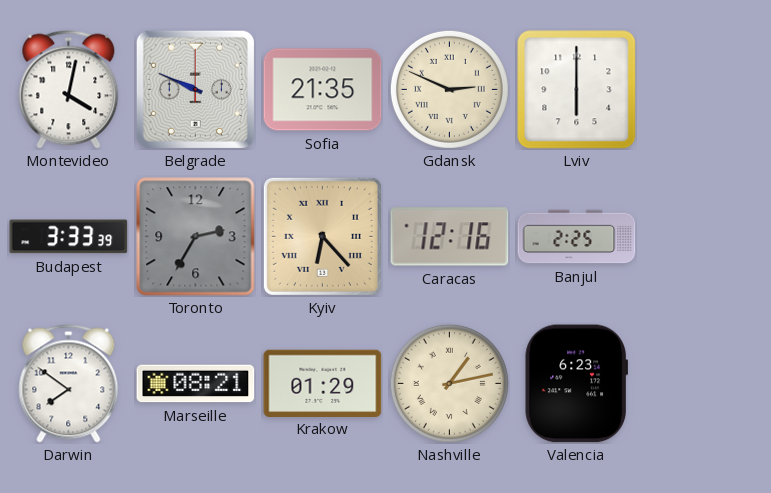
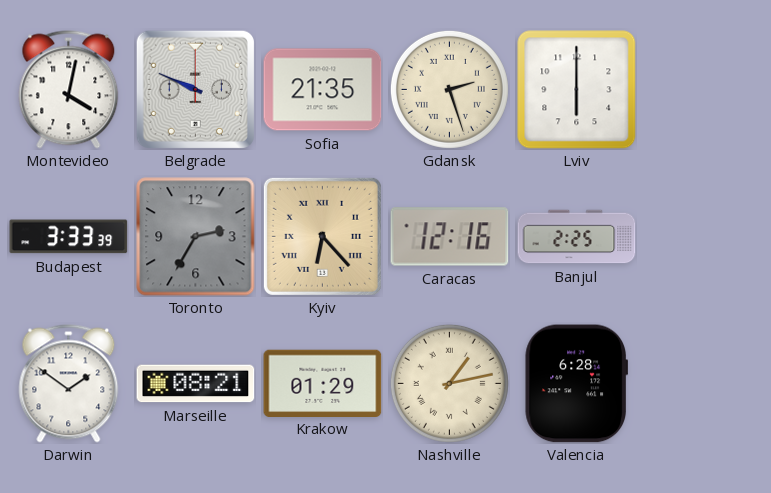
Gdansk: 2:49 -> 2:27
Darwin: 7:51 -> 1:51
Valencia: 6:23 -> 6:28
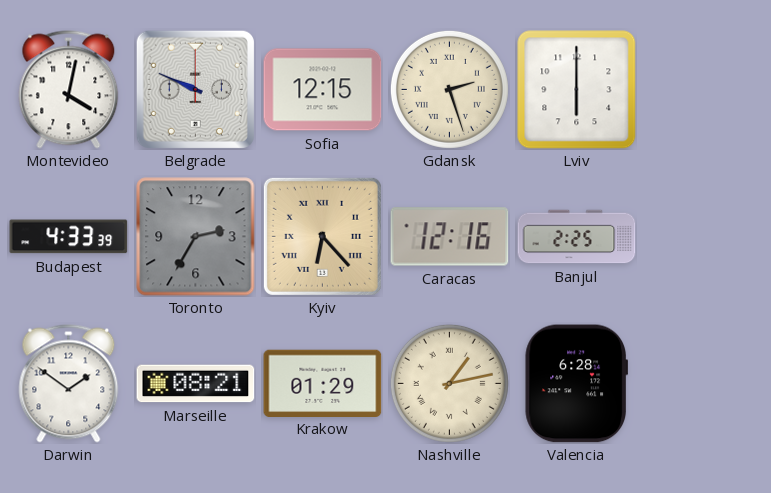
Sofia: 21:35 -> 12:15
Budapest: 3:33 -> 4:33
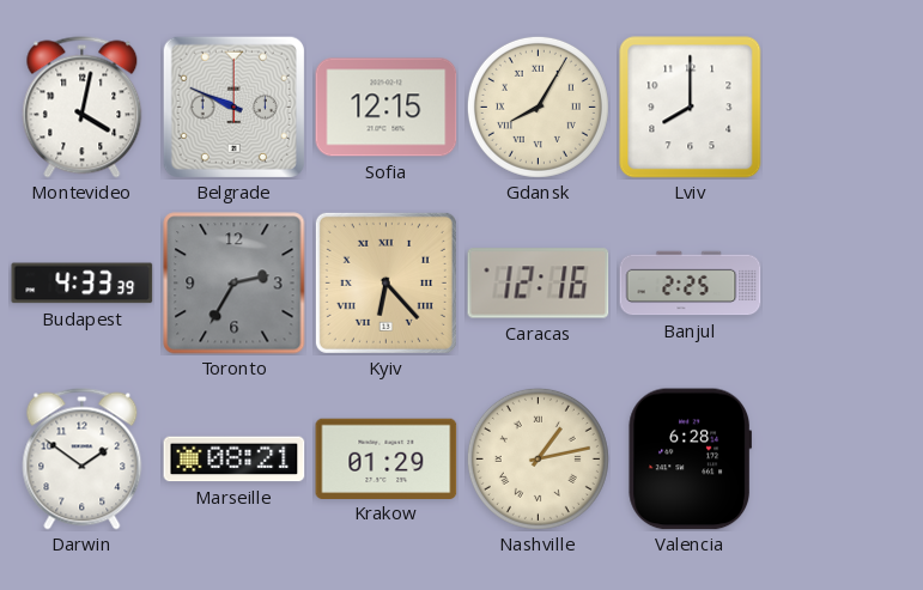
Gdansk: 2:27 -> 8:05
Lviv: 6:00 -> 8:00
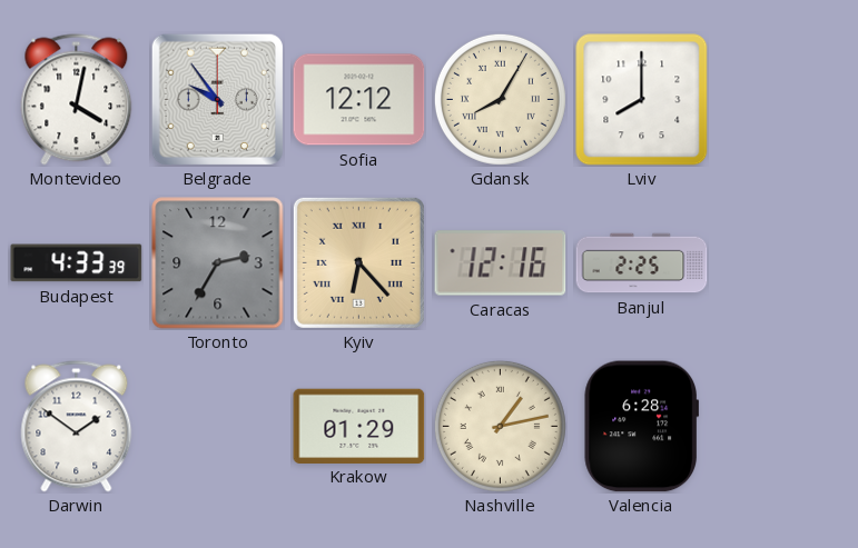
Belgrade: 9:49 -> 9:54
Sofia: 12:15 -> 12:12
Marseille: 08:21 -> none
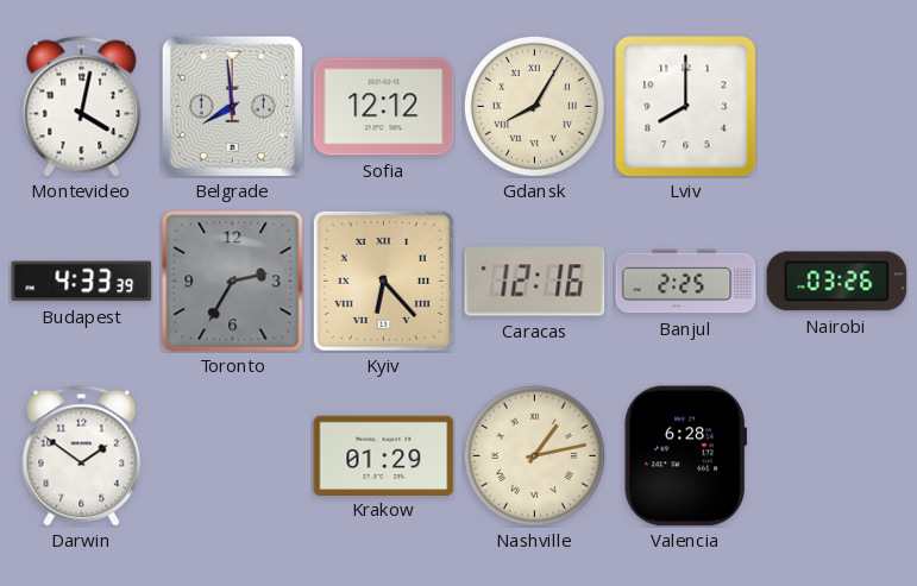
Belgrade: 9:54 -> 7:59
Nairobi: none -> 03:26
